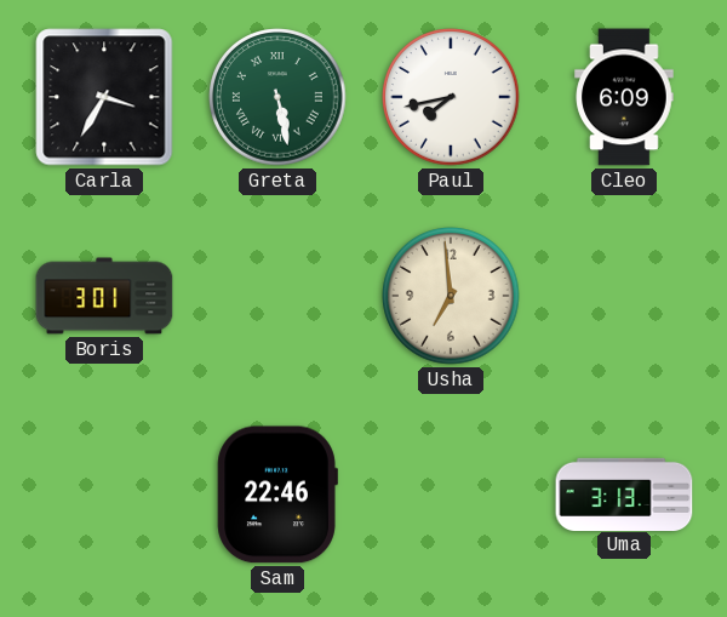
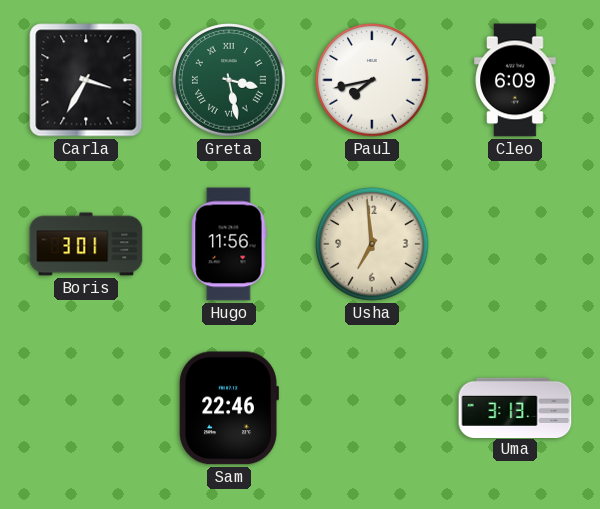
Greta: 5:28 -> 3:28
Hugo: none -> 11:56
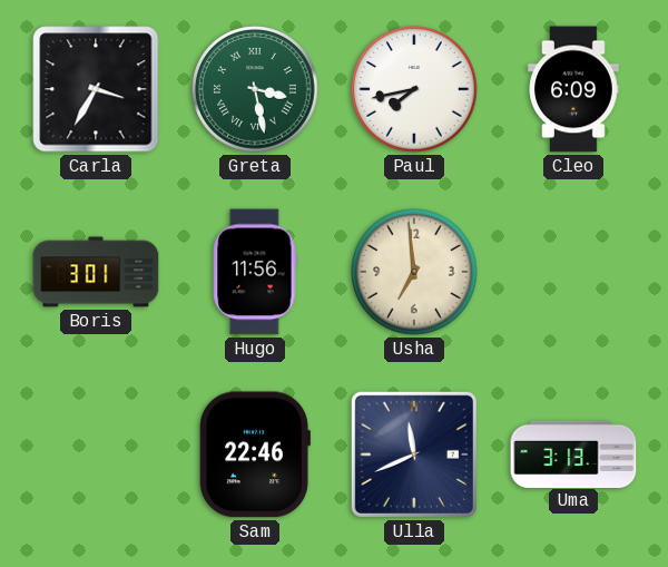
Ulla: none -> 11:41
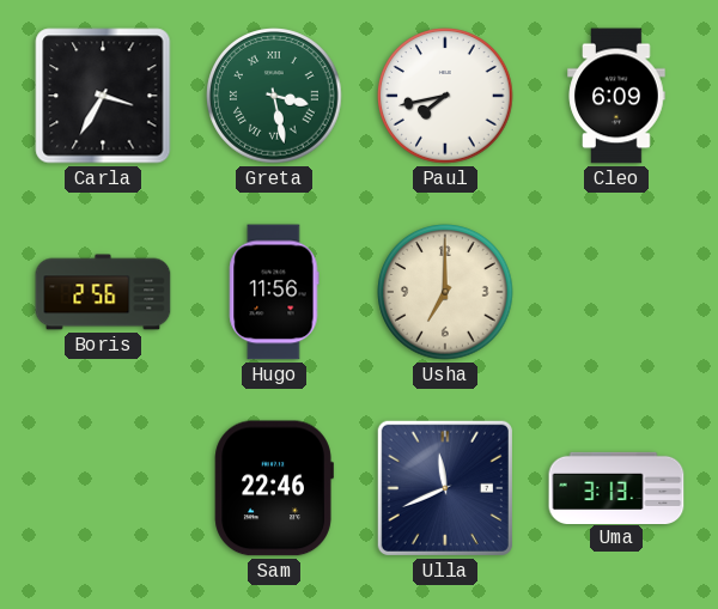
Boris: 3:01 -> 2:56
Usha: 6:59 -> 7:00
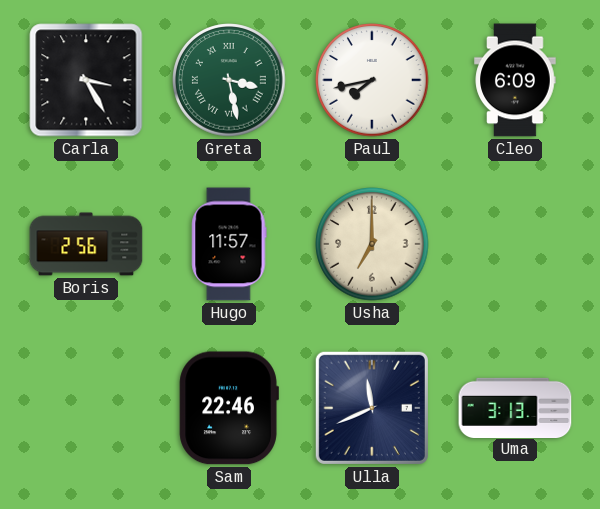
Carla: 3:35 -> 3:25
Hugo: 11:56 -> 11:57
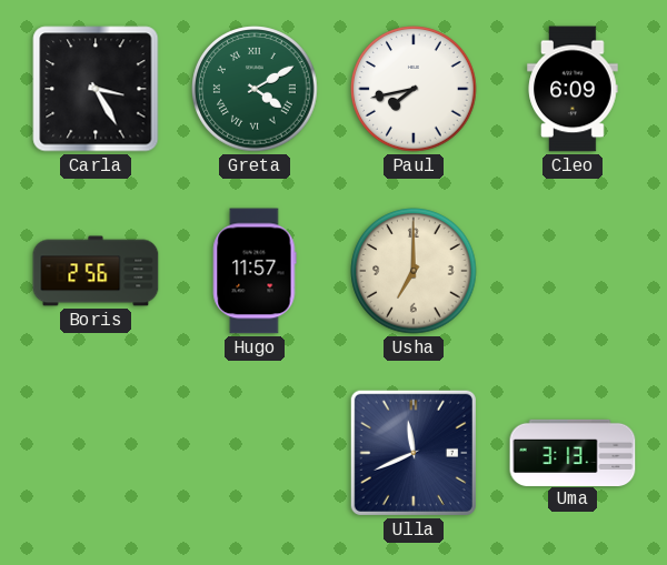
Greta: 3:28 -> 4:10
Sam: 22:46 -> none
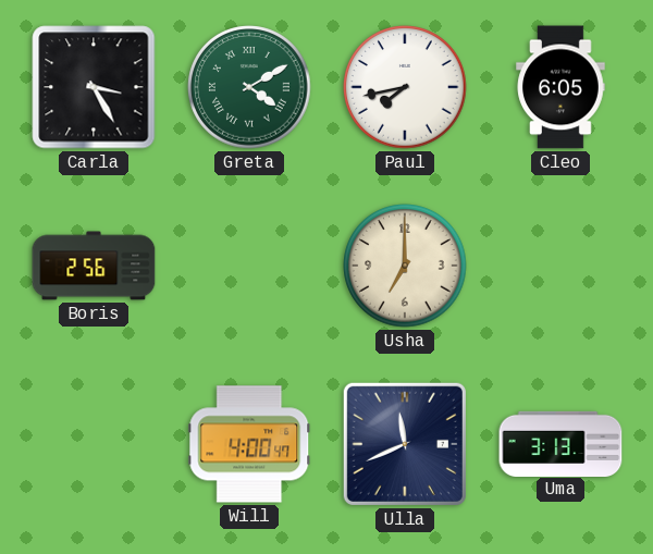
Cleo: 6:09 -> 6:05
Hugo: 11:57 -> none
Will: none -> 4:00
